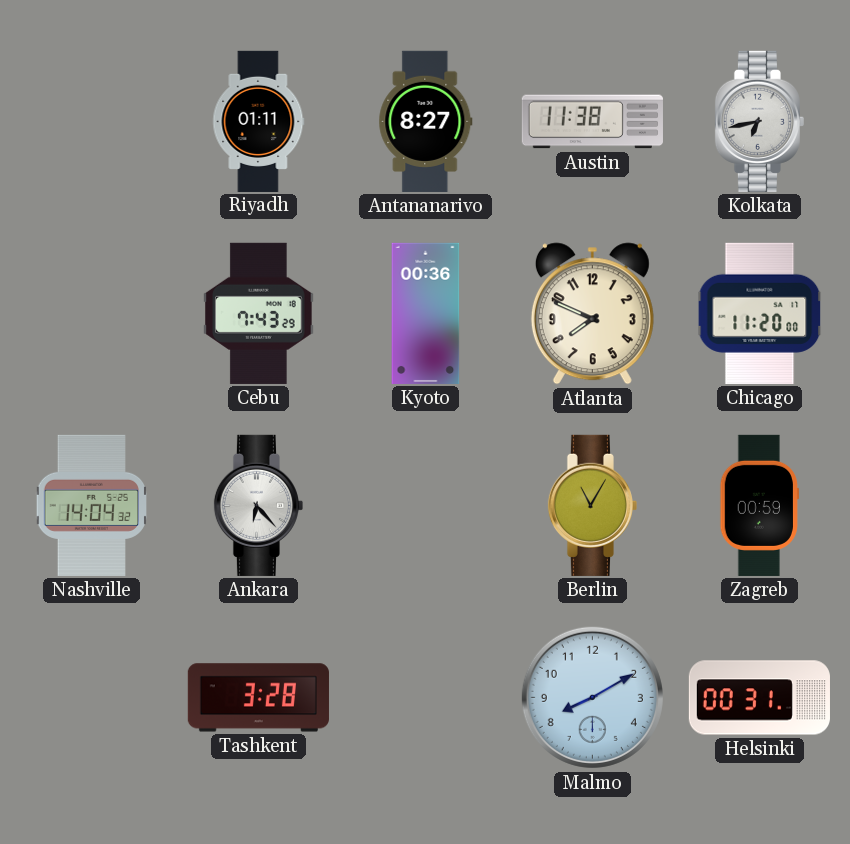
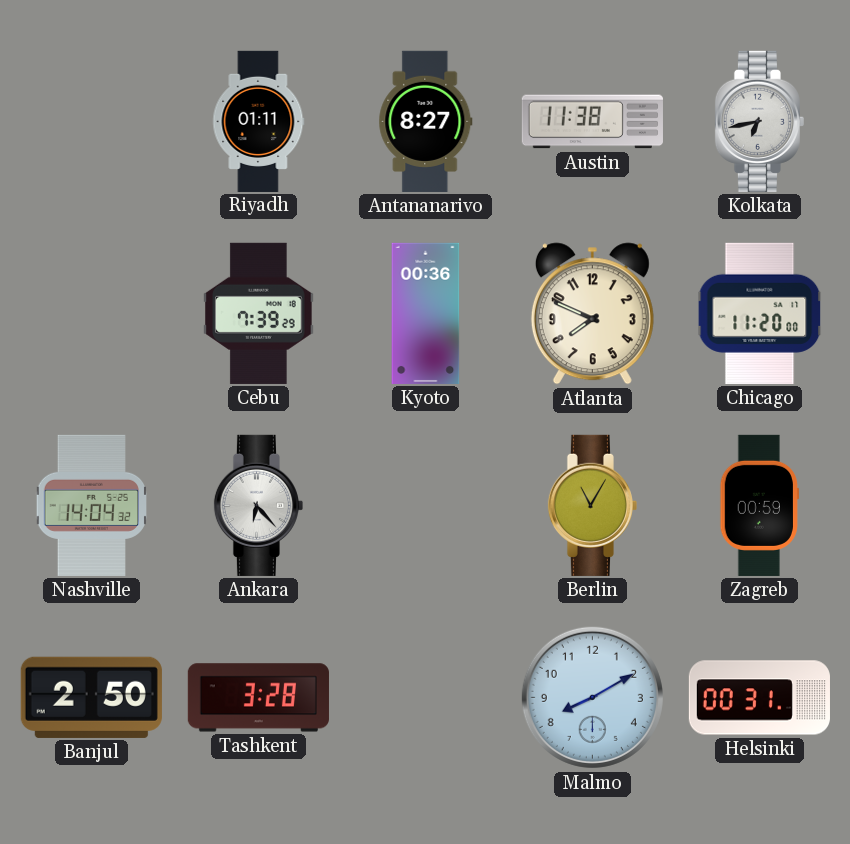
Cebu: 7:43 -> 7:39
Banjul: none -> 2:50
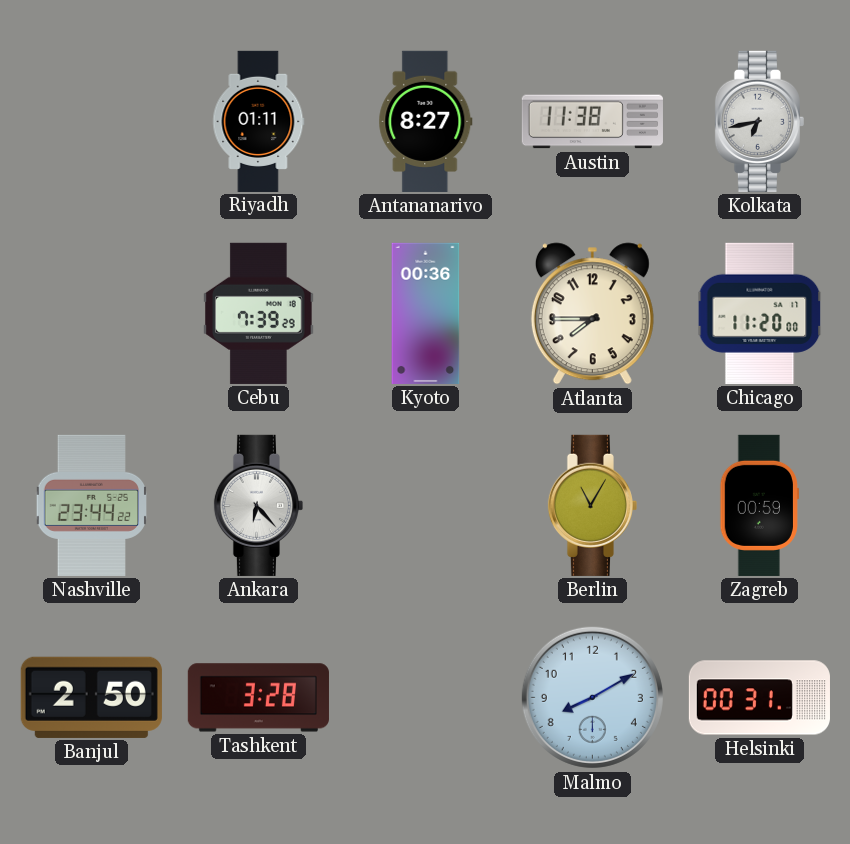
Atlanta: 7:49 -> 7:45
Nashville: 14:04 -> 23:44
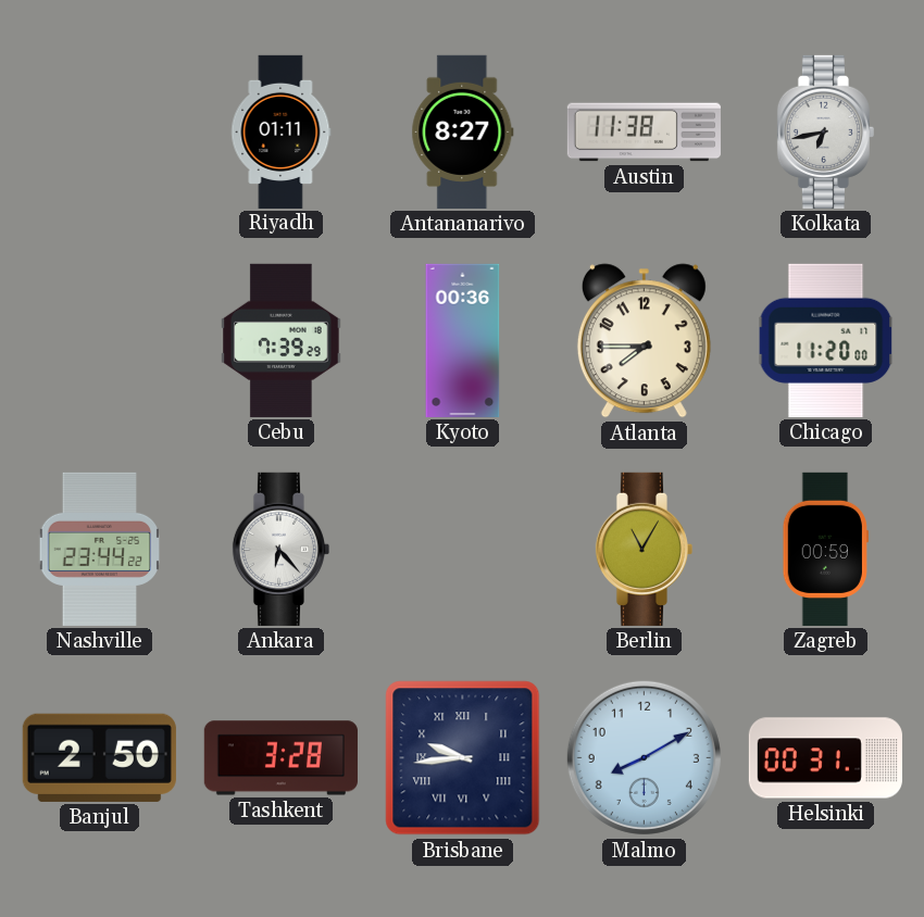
Brisbane: none -> 9:44
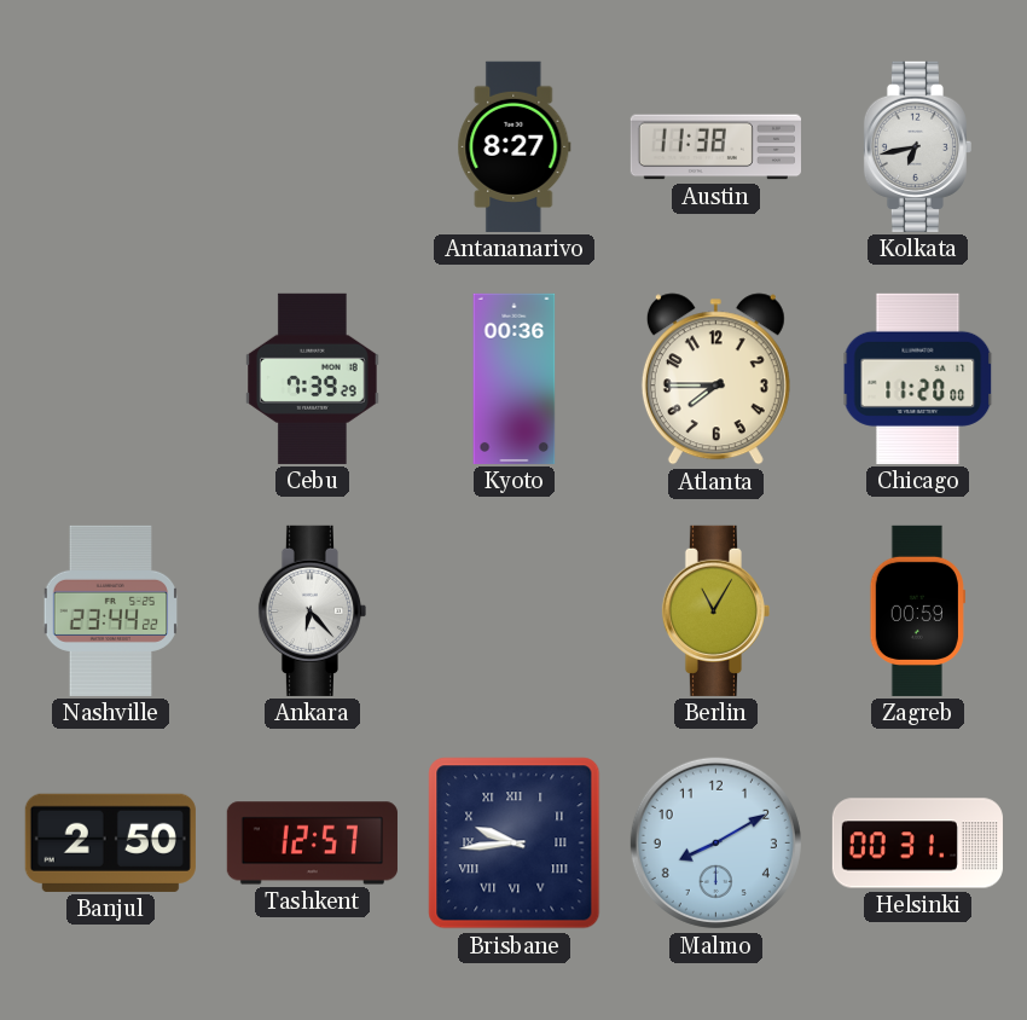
Riyadh: 01:11 -> none
Tashkent: 3:28 -> 12:57
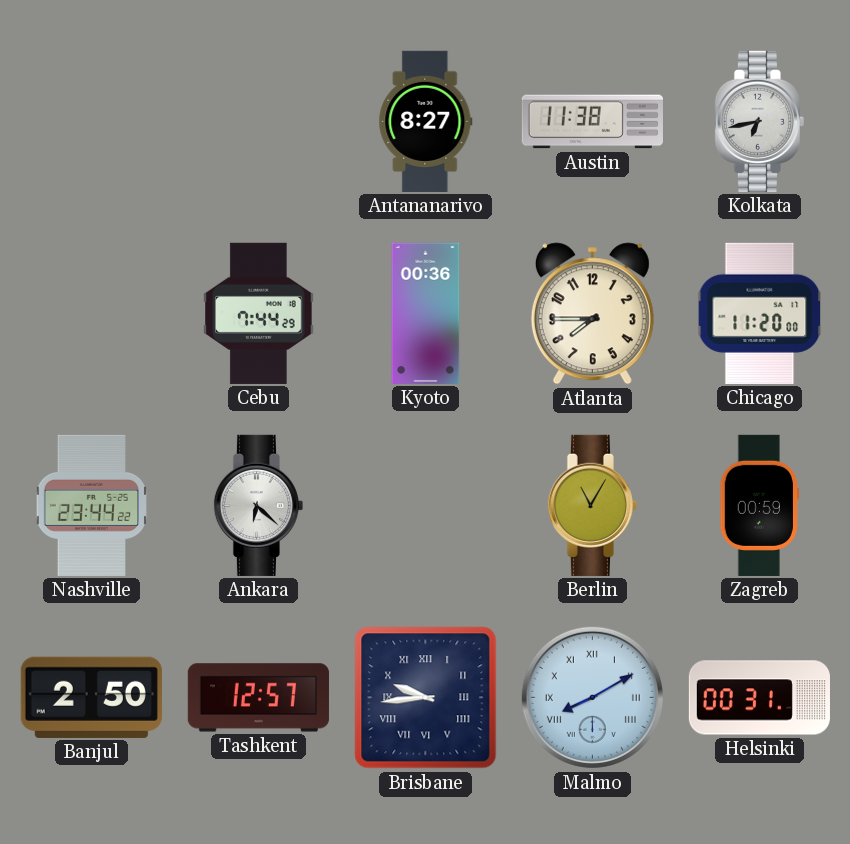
Cebu: 7:39 -> 7:44
Ankara: 6:23 -> 6:22
Malmo numerals: Arabic -> Roman
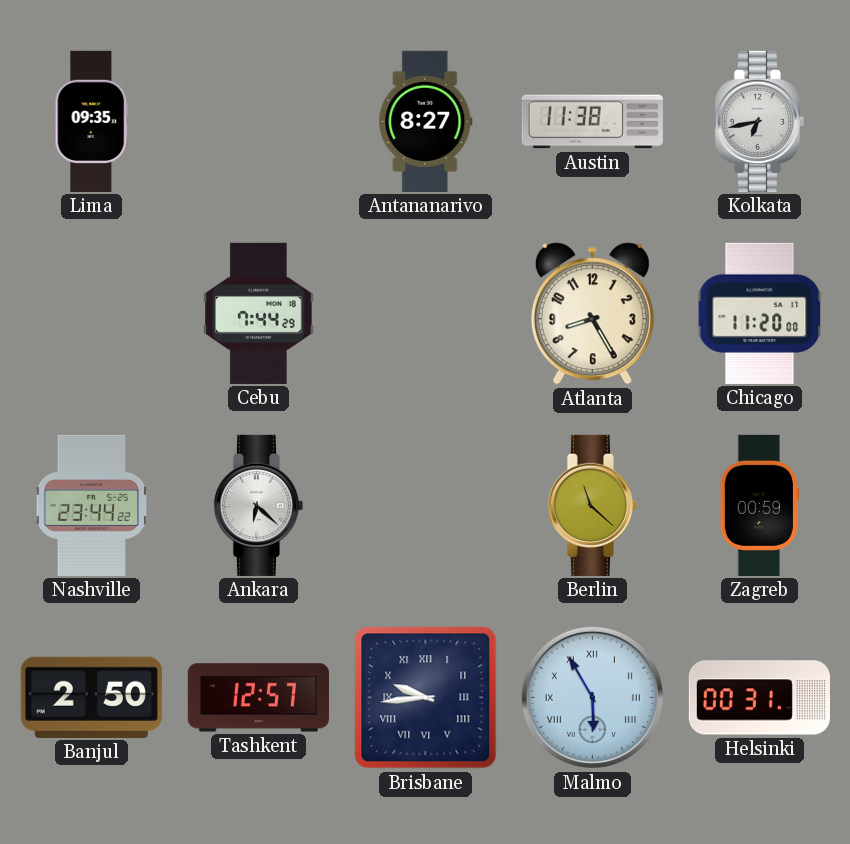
Lima: none -> 09:35
Kyoto: 00:36 -> none
Atlanta: 7:45 -> 8:25
Berlin: 11:05 -> 11:22
Malmo: 8:10 -> 5:55
